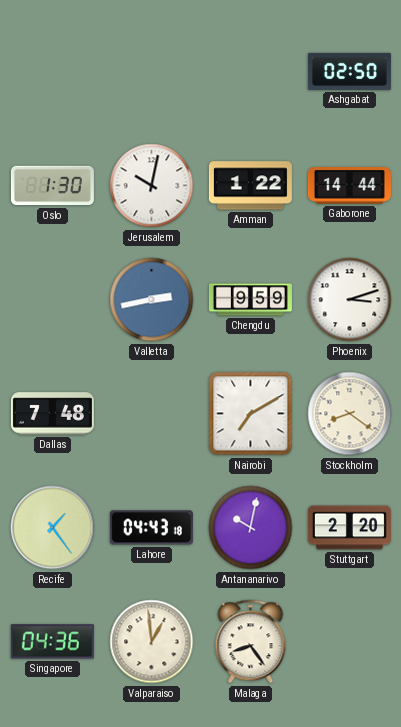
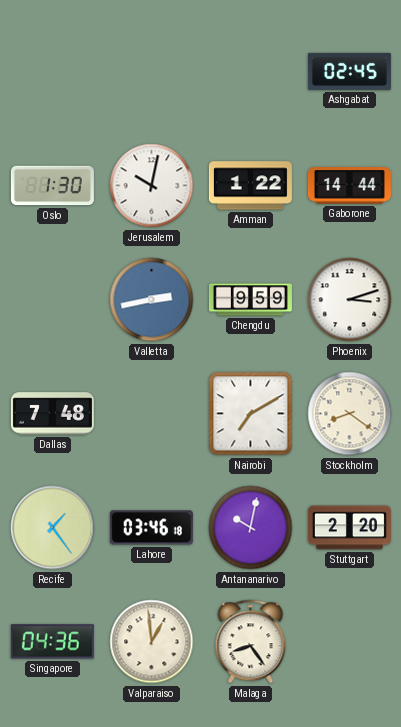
Ashgabat: 02:50 -> 02:45
Lahore: 04:43 -> 03:46
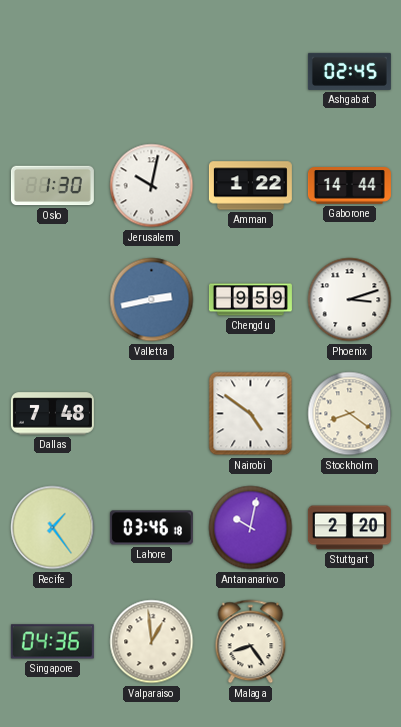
Nairobi: 7:10 -> 4:51
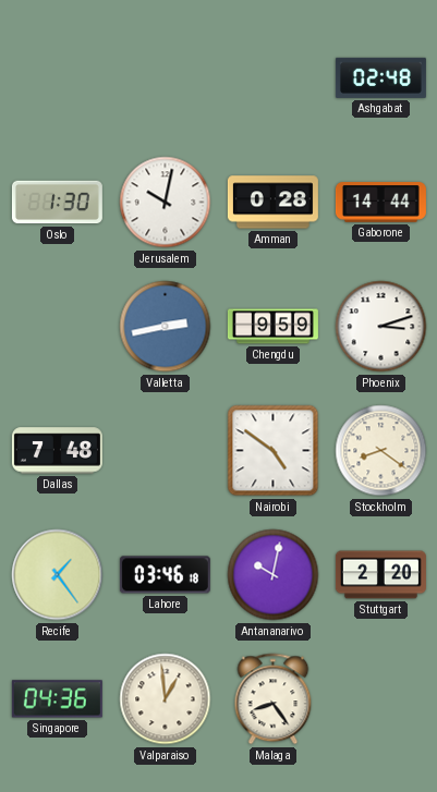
Ashgabat: 02:45 -> 02:48
Amman: 1:22 -> 0:28
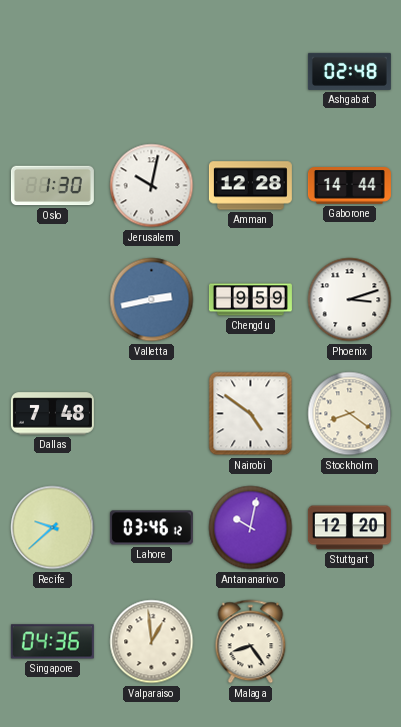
Amman: 0:28 -> 12:28
Recife: 1:24 -> 9:38
Lahore: 03:46:18 -> 03:46:12
Stuttgart: 2:20 -> 12:20
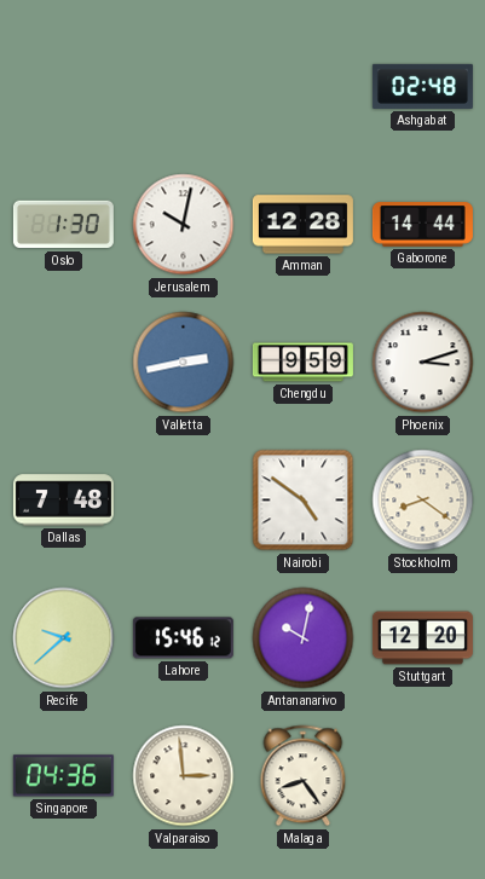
Lahore: 03:46 -> 15:46
Valparaiso: 12:59 -> 2:59
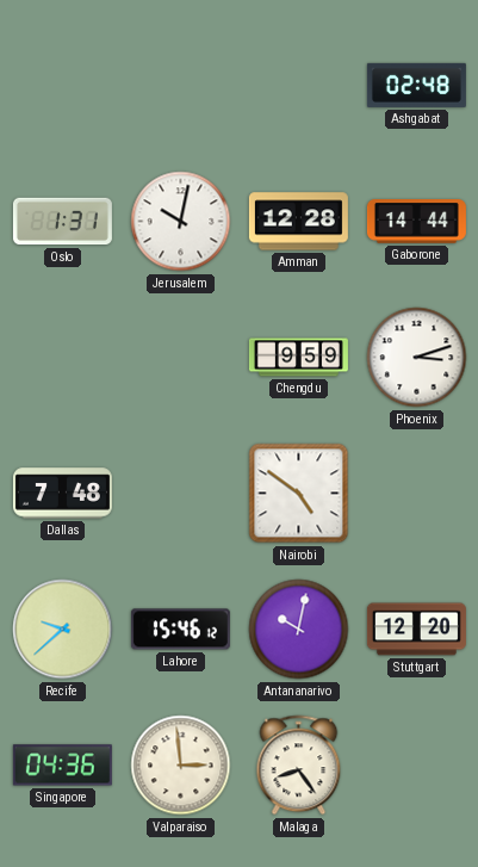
Oslo: 1:30 -> 1:31
Valletta: 2:43 -> none
Stockholm: 8:21 -> none
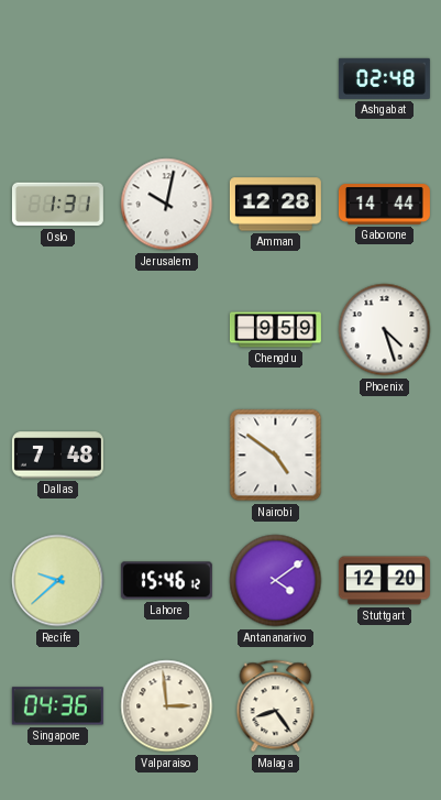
Phoenix: 3:12 -> 4:27
Antananarivo: 10:02 -> 4:09
